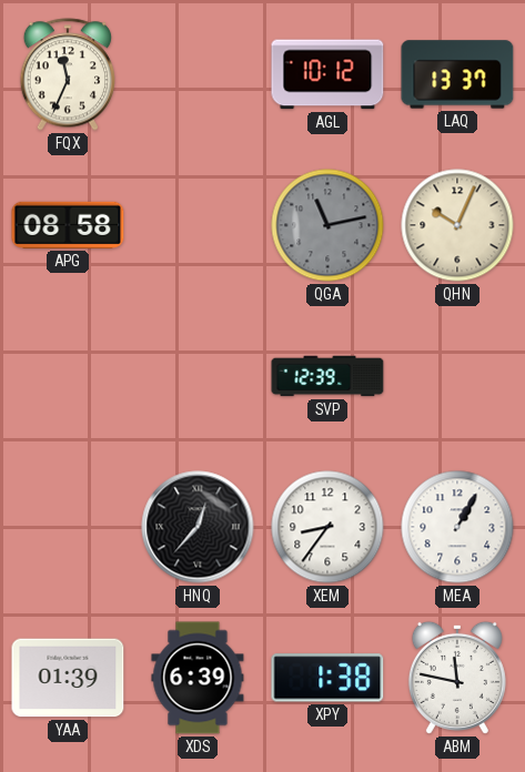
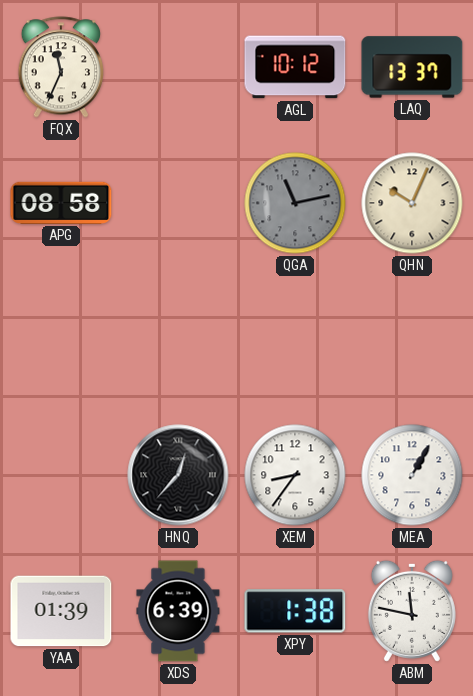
SVP: 12:39 -> none
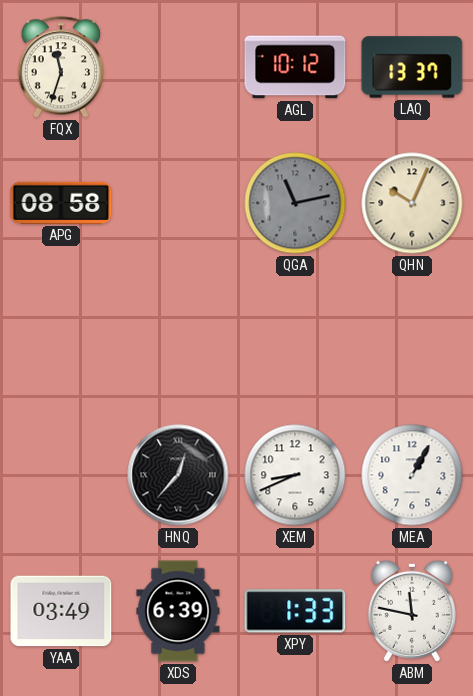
FQX: 11:34 -> 11:33
XEM: 8:36 -> 8:41
YAA: 01:39 -> 03:49
XPY: 1:38 -> 1:33
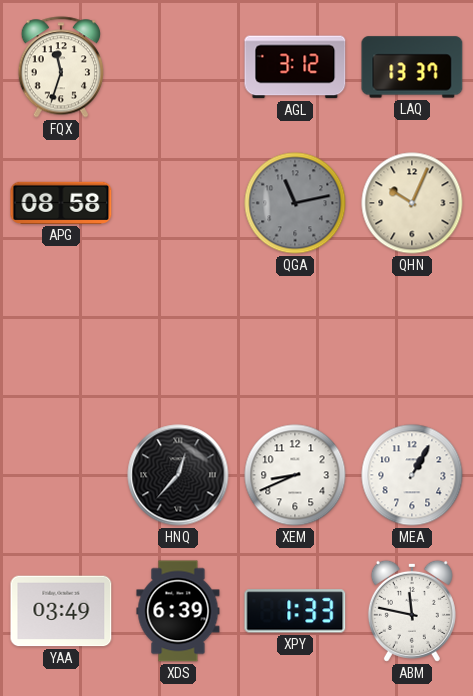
AGL: 10:12 -> 3:12
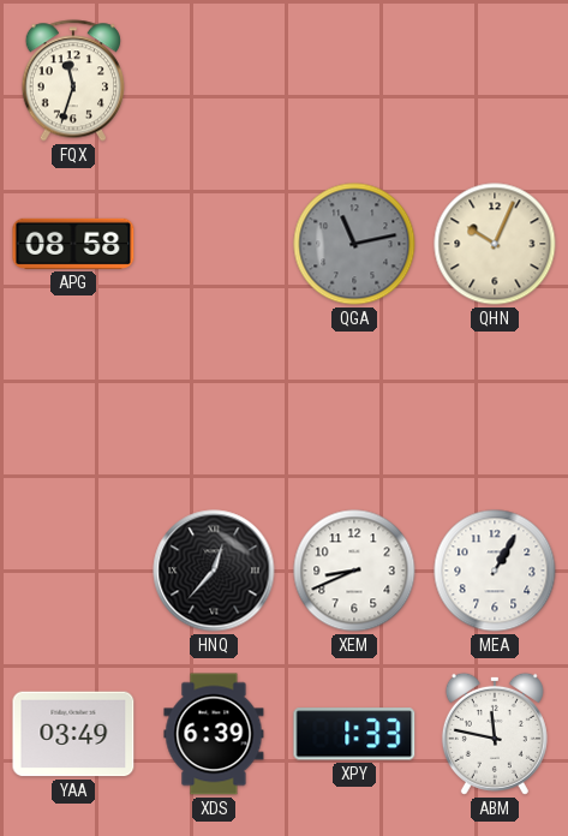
AGL: 3:12 -> none
LAQ: 13:37 -> none
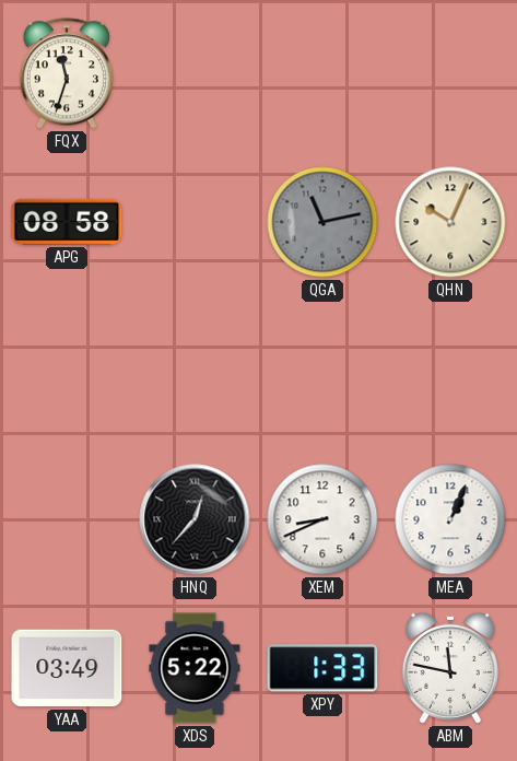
MEA: 1:05 -> 1:04
XDS: 6:39 -> 5:22
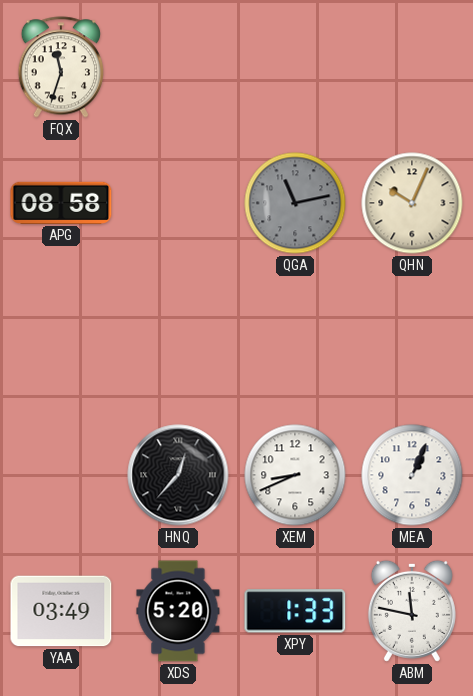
XDS: 5:22 -> 5:20
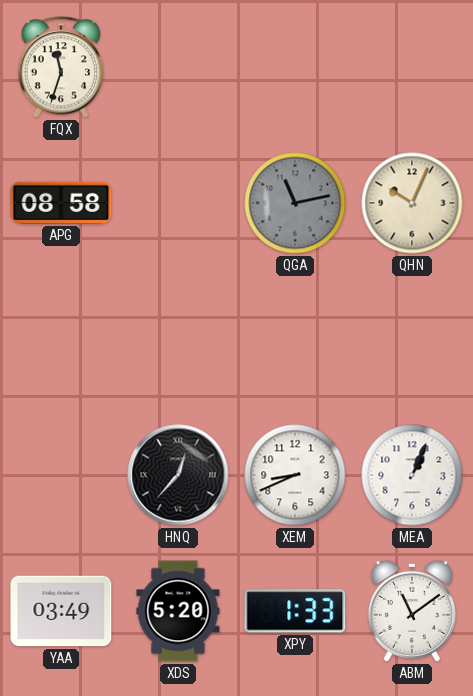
ABM: 11:47 -> 11:09
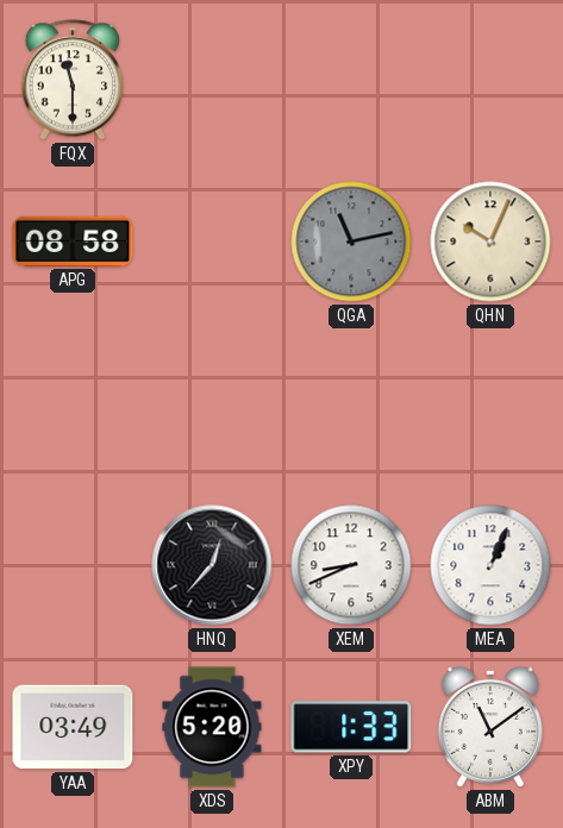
FQX: 11:33 -> 11:30
